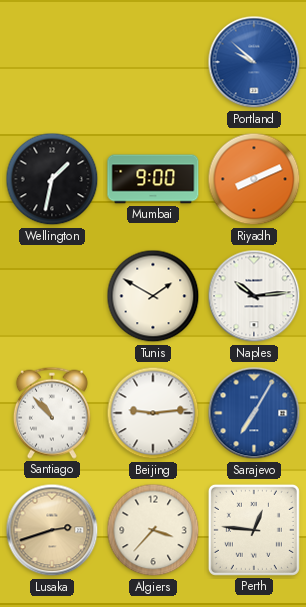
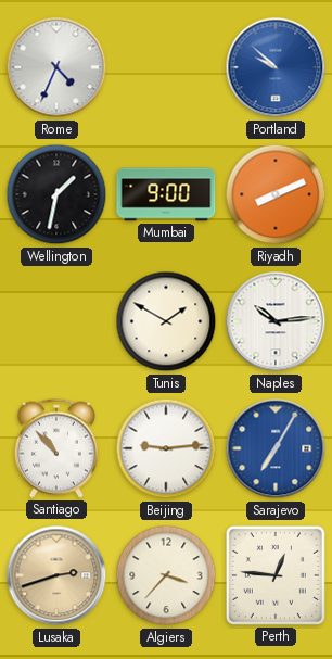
Rome: none -> 4:34
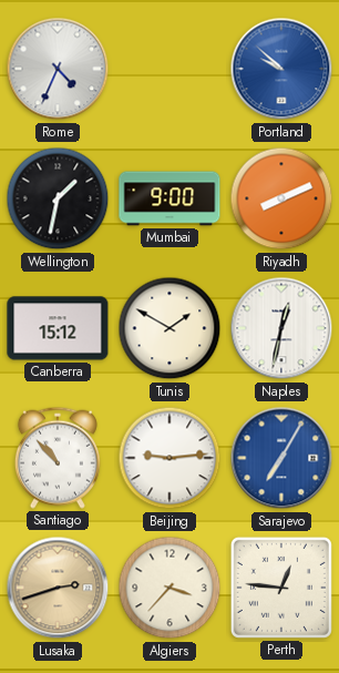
Canberra: none -> 15:12
Naples: 10:14 -> 12:32
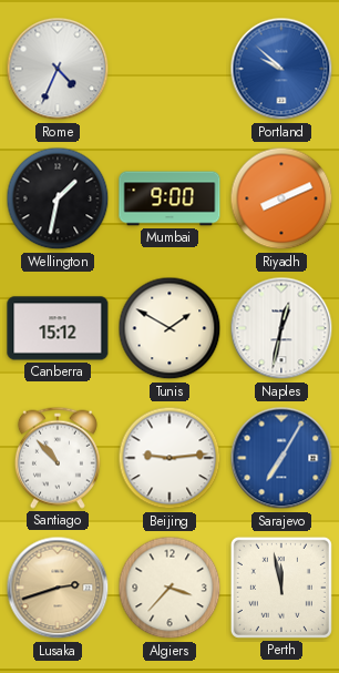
Perth: 12:46 -> 11:58
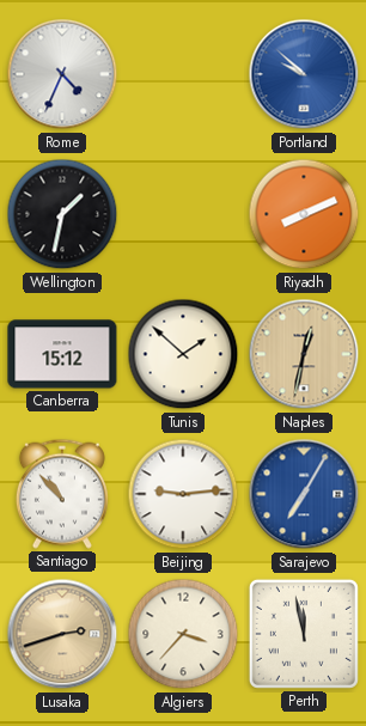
Mumbai: 9:00 -> none
Tunis: 1:50 -> 1:52
Naples dial: white -> champagne
